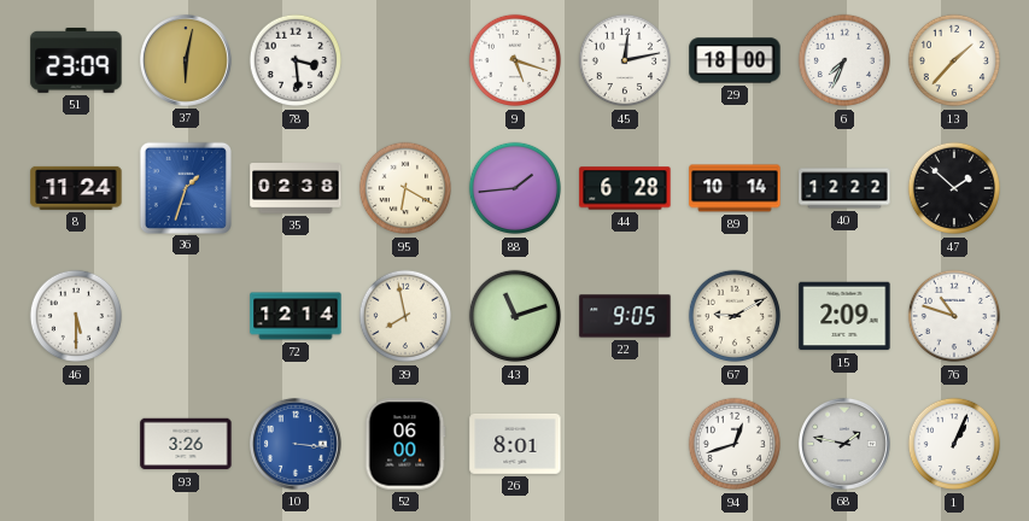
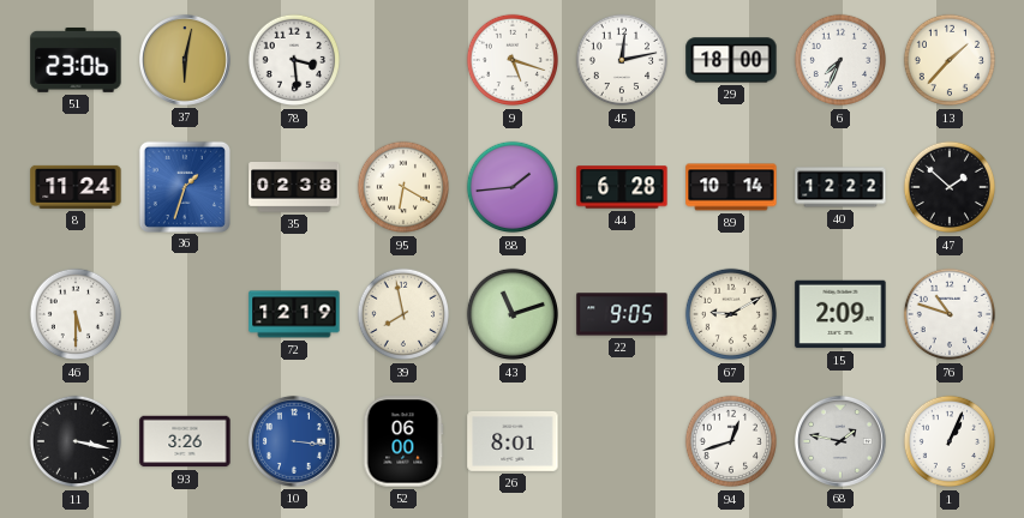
51: 23:09 -> 23:06
72: 12:14 -> 12:19
11: none -> 3:17
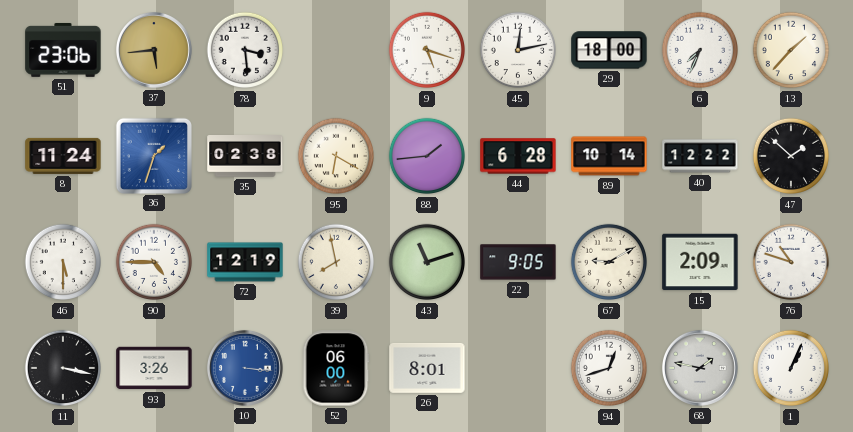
37: 6:02 -> 5:44
90: none -> 4:45
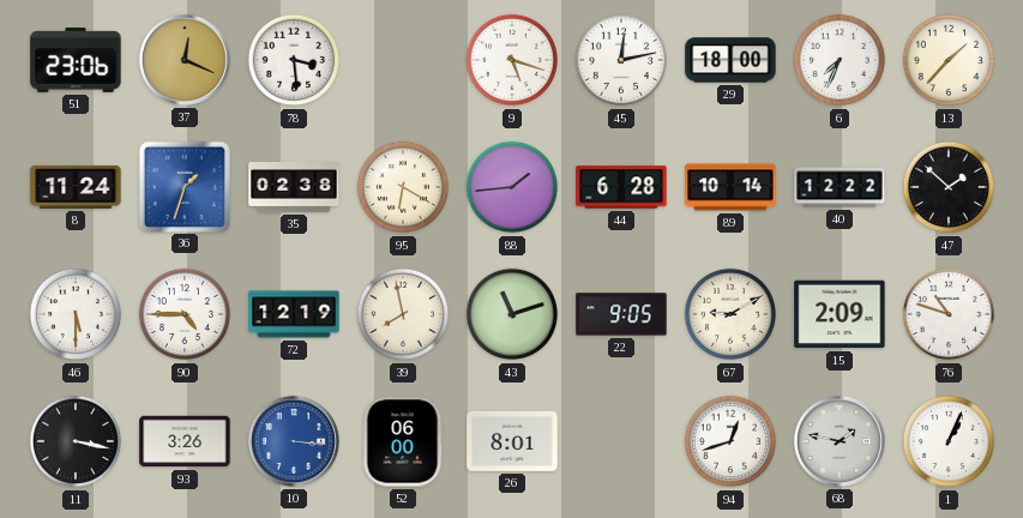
37: 5:44 -> 12:19
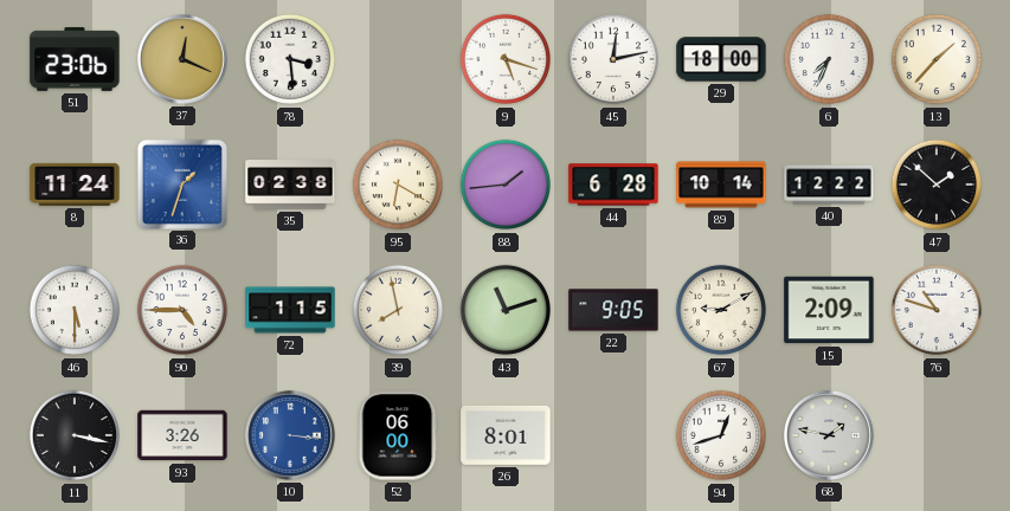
72: 12:19 -> 1:15
1: 1:04 -> none
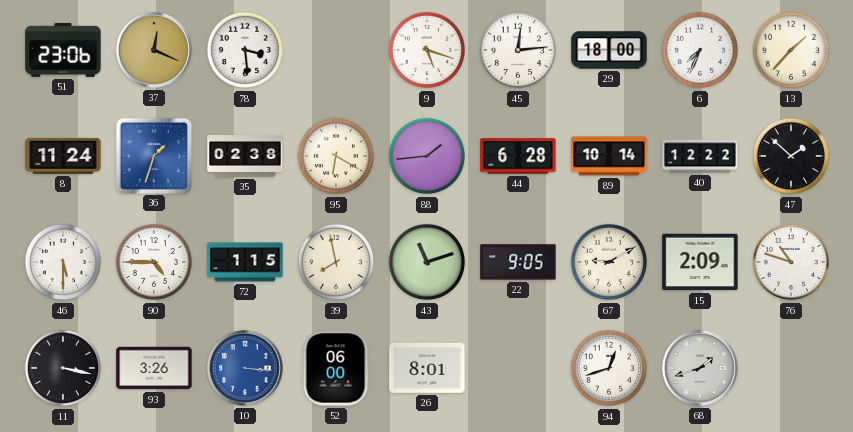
45: 12:13 -> 12:14
68: 1:47 -> 1:42
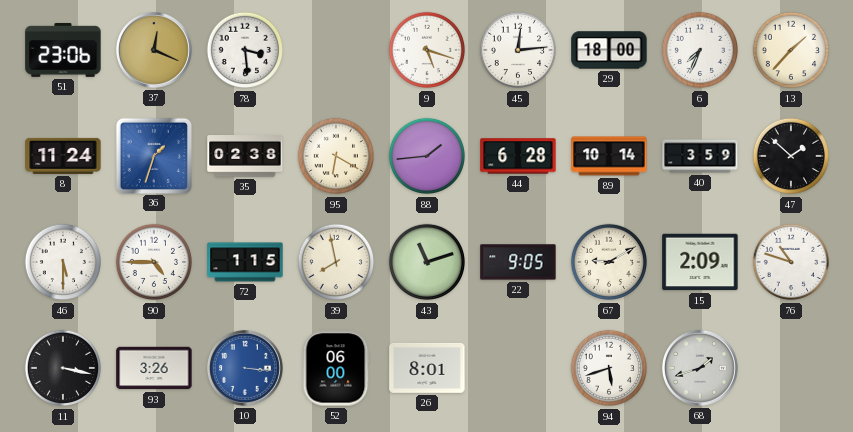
40: 12:22 -> 3:59
94: 12:42 -> 5:42
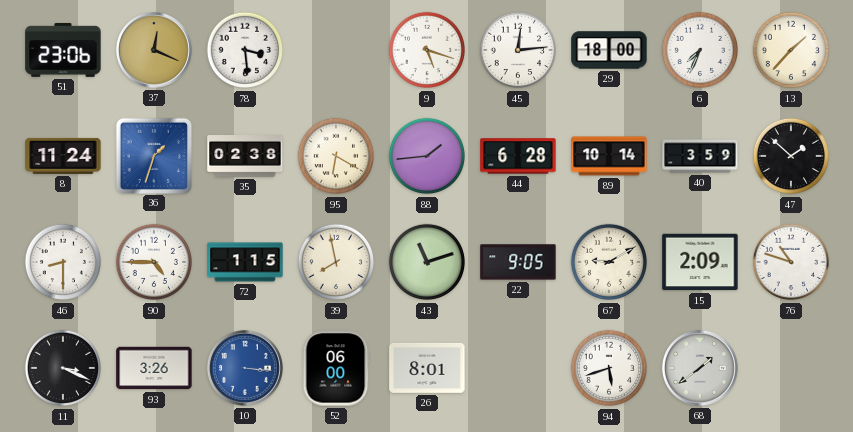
46: 5:30 -> 8:30
11: 3:17 -> 3:19
68: 1:42 -> 1:39
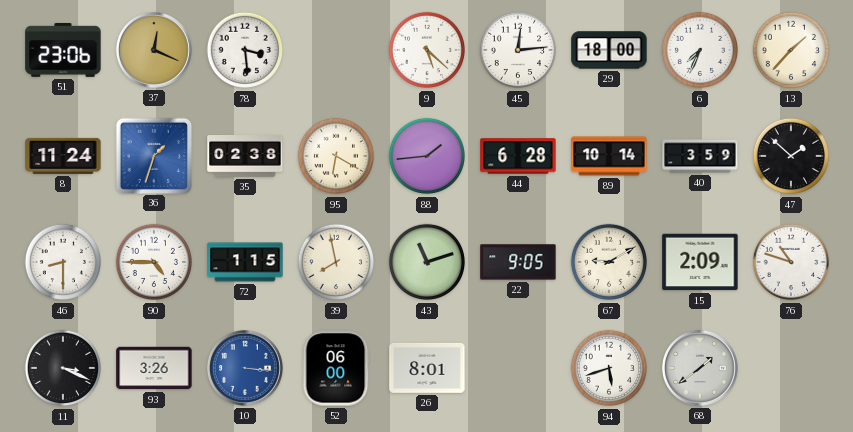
9: 5:18 -> 5:22
